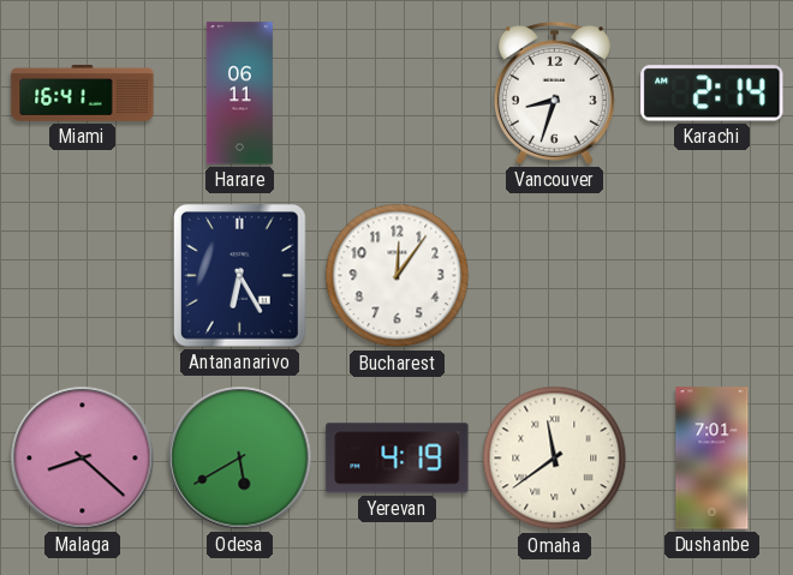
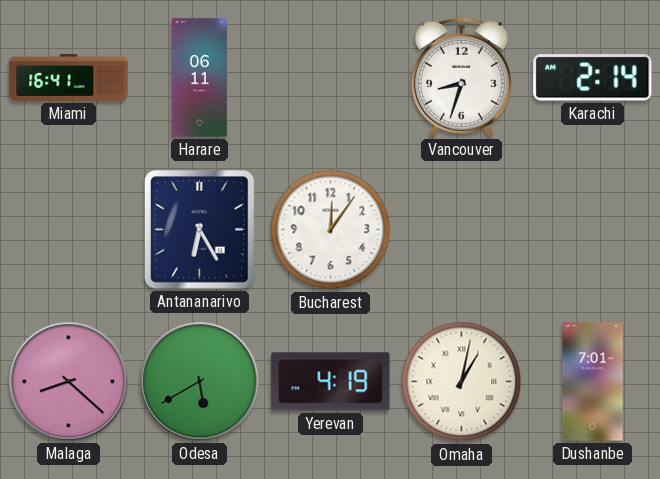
Omaha: 11:39 -> 1:02
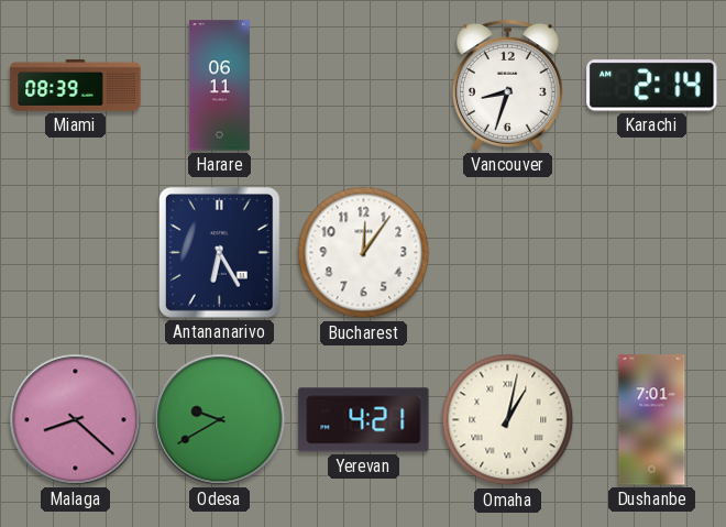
Miami: 16:41 -> 08:39
Odesa: 5:40 -> 9:40
Yerevan: 4:19 -> 4:21
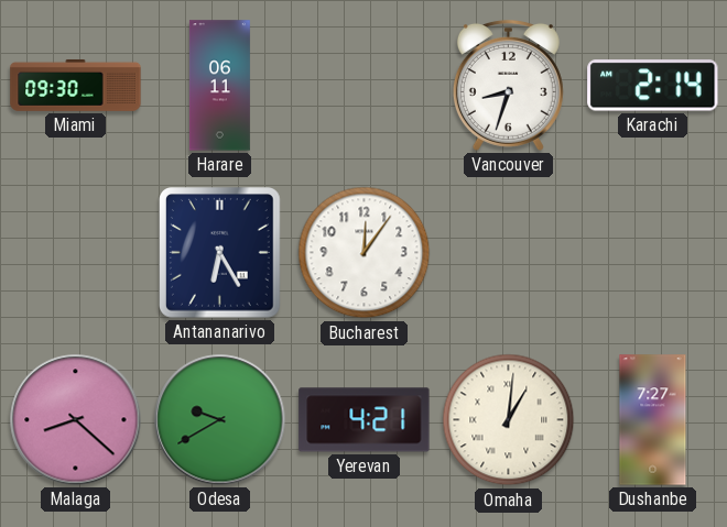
Miami: 08:39 -> 09:30
Omaha: 1:02 -> 1:01
Dushanbe: 7:01 -> 7:27
